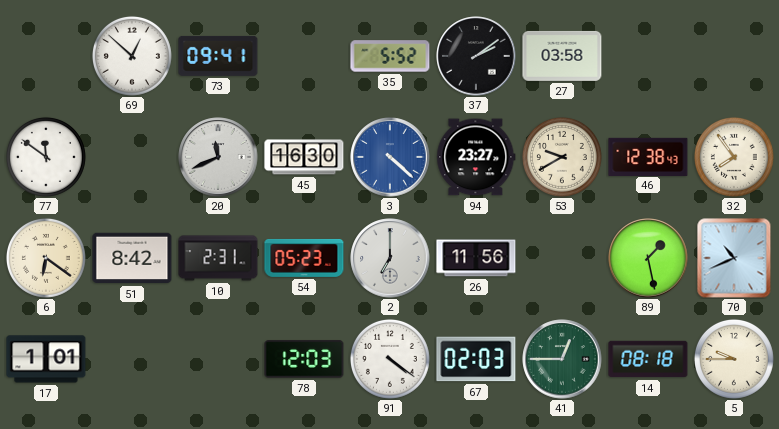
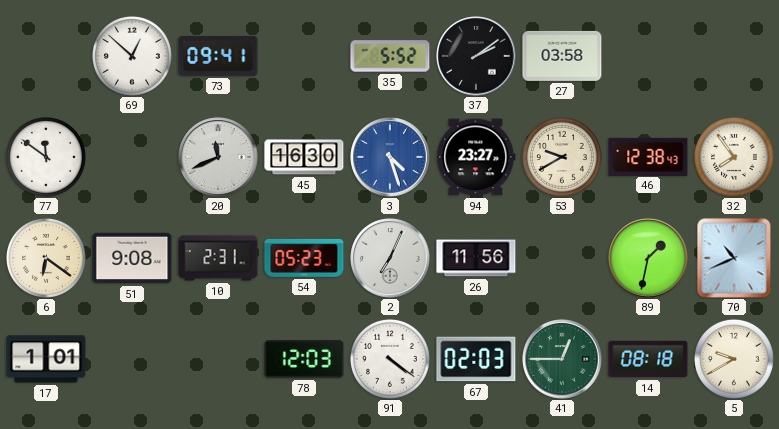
3: 4:22 -> 4:27
51: 8:42 -> 9:08
2: 7:00 -> 7:04
89: 1:28 -> 1:32
5: 9:45 -> 9:40
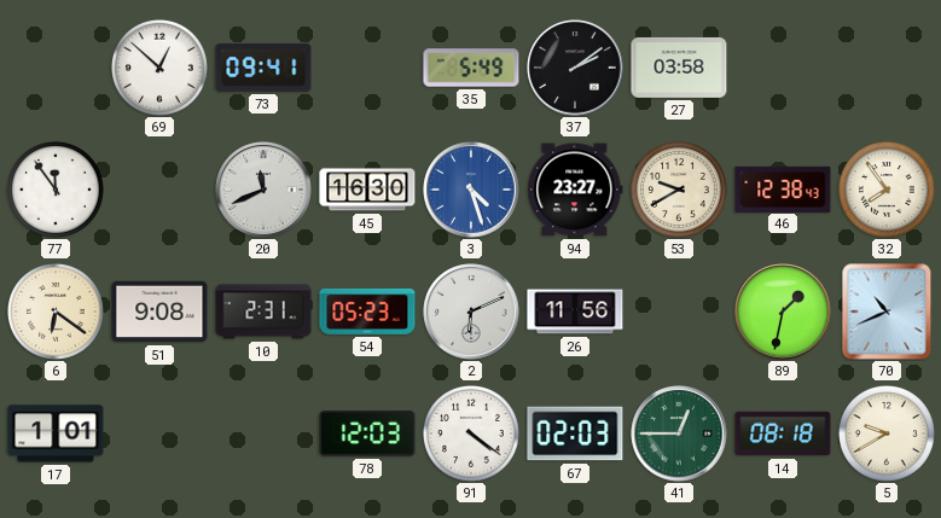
35: 5:52 -> 5:49
77: 11:51 -> 11:54
2: 7:04 -> 6:11
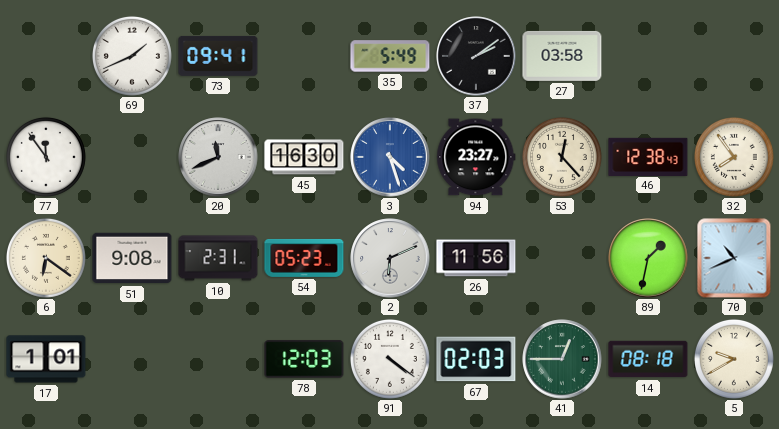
69: 12:52 -> 1:41
53: 9:40 -> 12:23
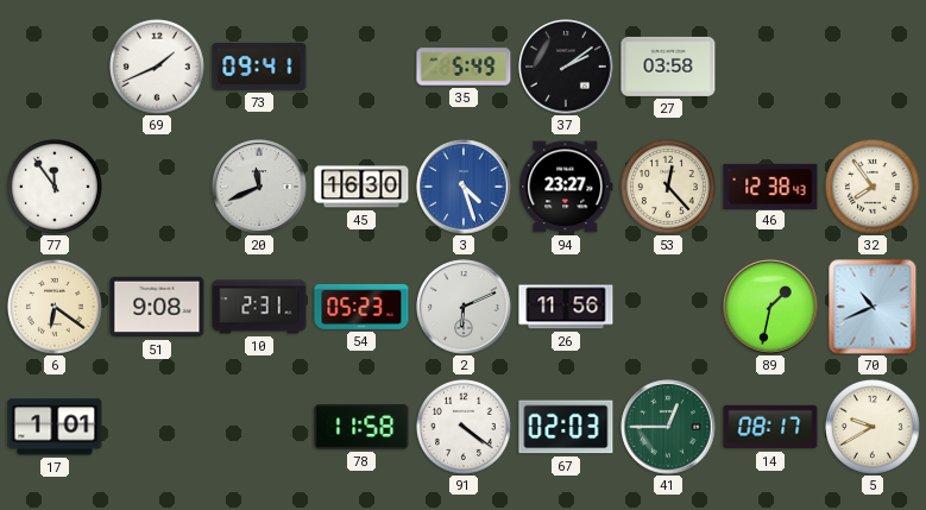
78: 12:03 -> 11:58
14: 08:18 -> 08:17
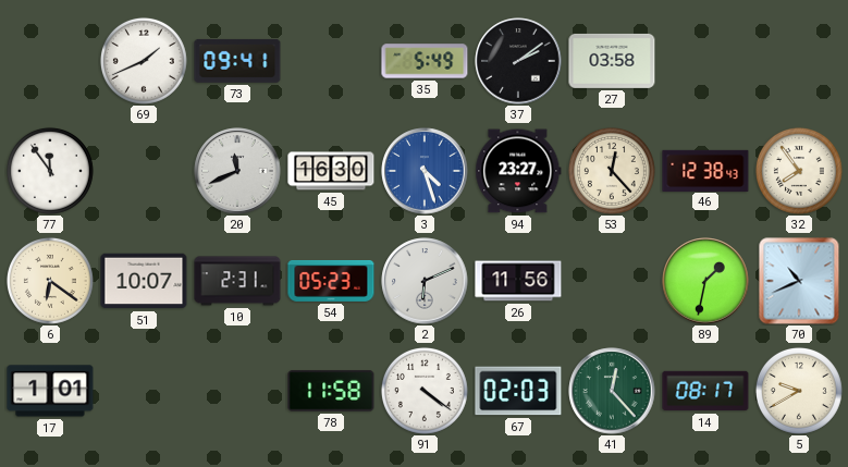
51: 9:08 -> 10:07
41: 12:45 -> 12:23
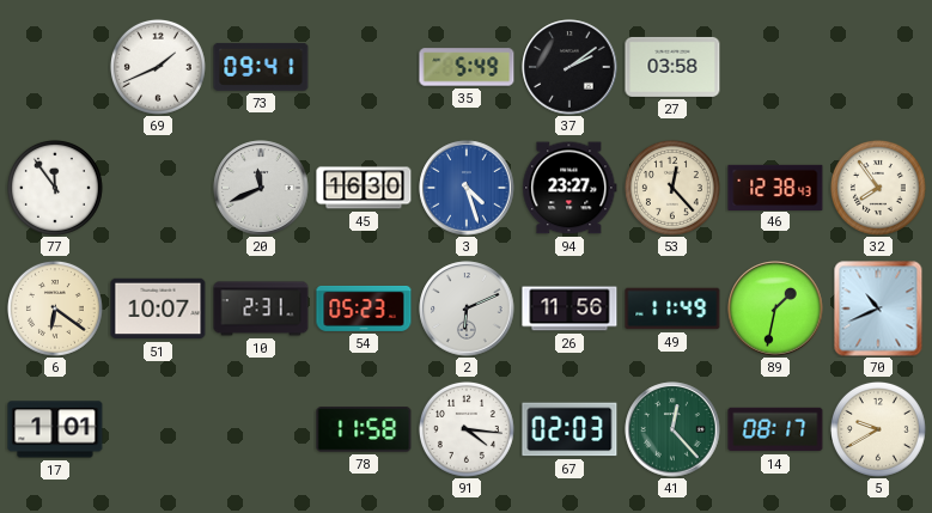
49: none -> 11:49
91: 4:21 -> 4:16
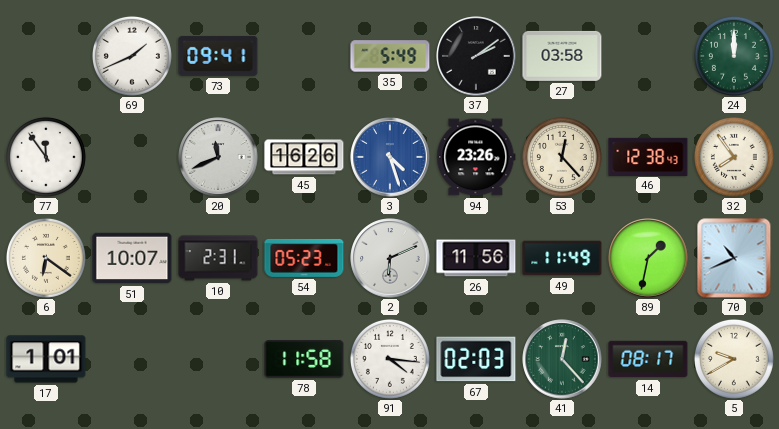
24: none -> 12:00
45: 16:30 -> 16:26
94: 23:27 -> 23:26
